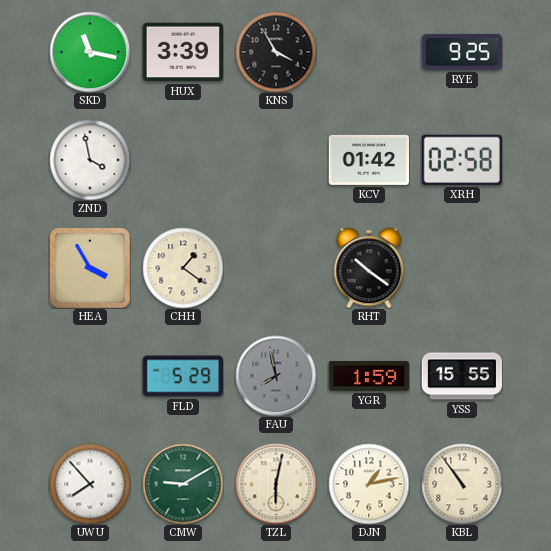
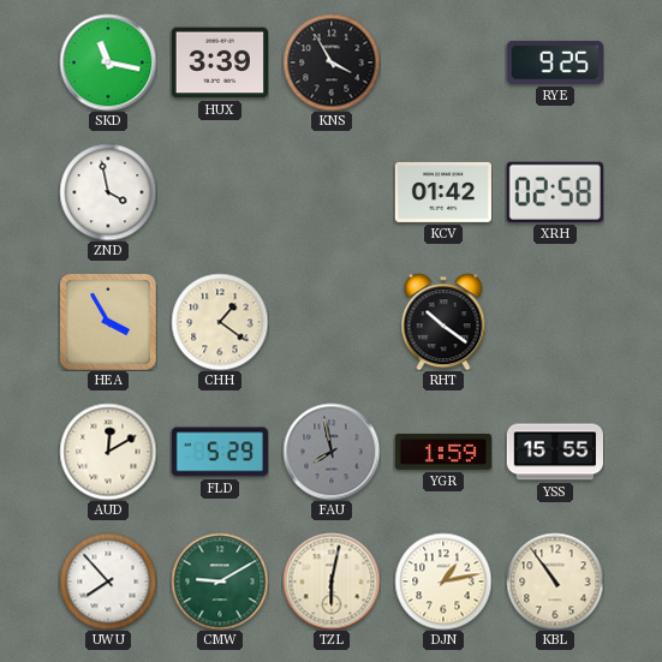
AUD: none -> 12:10
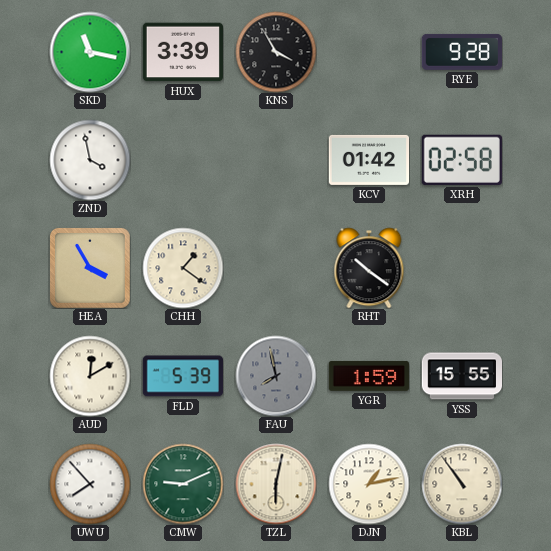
RYE: 9:25 -> 9:28
FLD: 5:29 -> 5:39
CMW: 9:10 -> 9:11
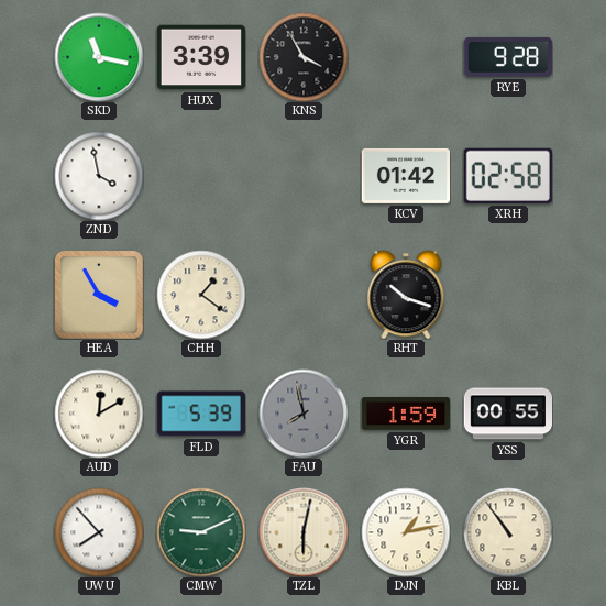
RHT: 10:21 -> 10:18
YSS: 15:55 -> 00:55
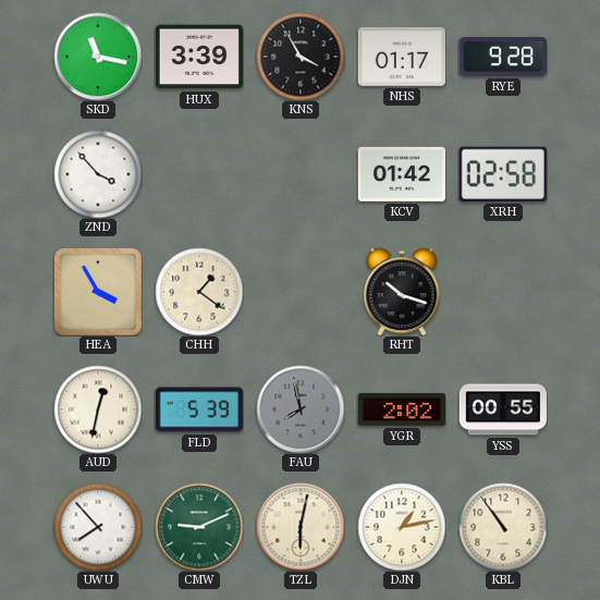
NHS: none -> 01:17
ZND: 3:58 -> 3:53
AUD: 12:10 -> 12:32
YGR: 1:59 -> 2:02
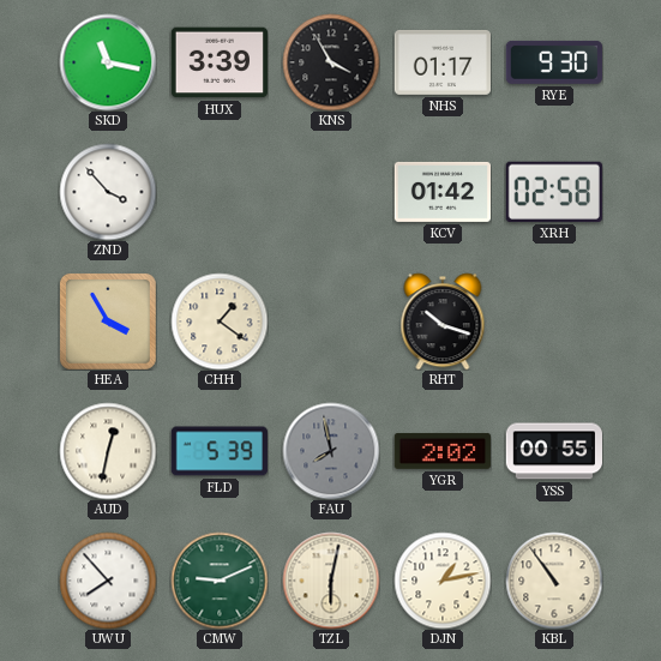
RYE: 9:28 -> 9:30
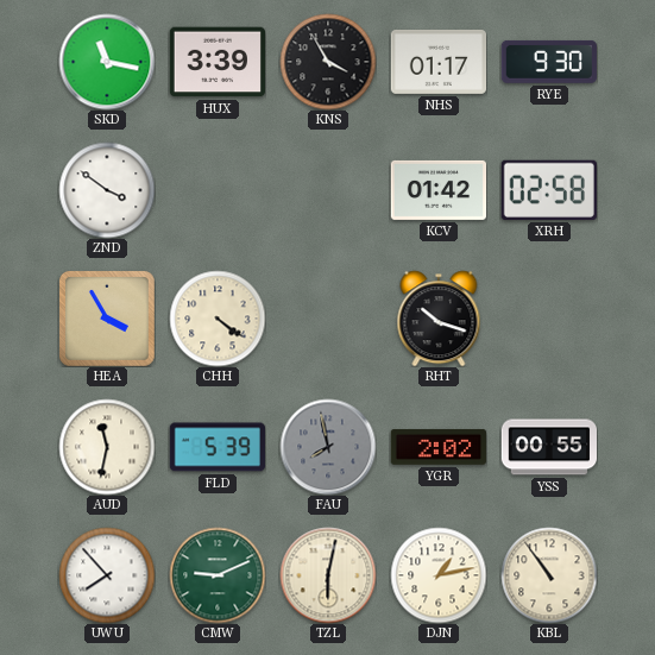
ZND: 3:53 -> 3:51
CHH: 1:21 -> 4:21
AUD: 12:32 -> 11:32
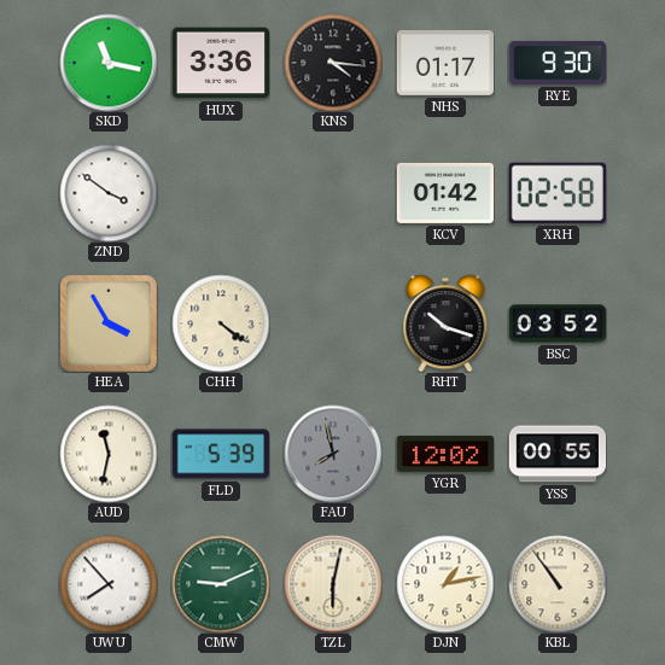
HUX: 3:39 -> 3:36
KNS: 3:55 -> 4:16
BSC: none -> 03:52
YGR: 2:02 -> 12:02
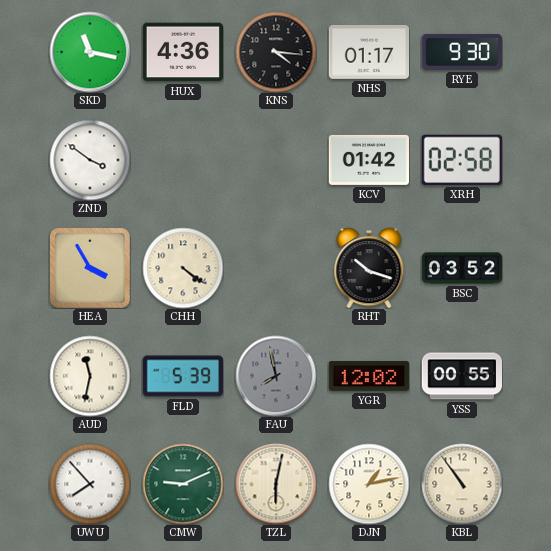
HUX: 3:36 -> 4:36
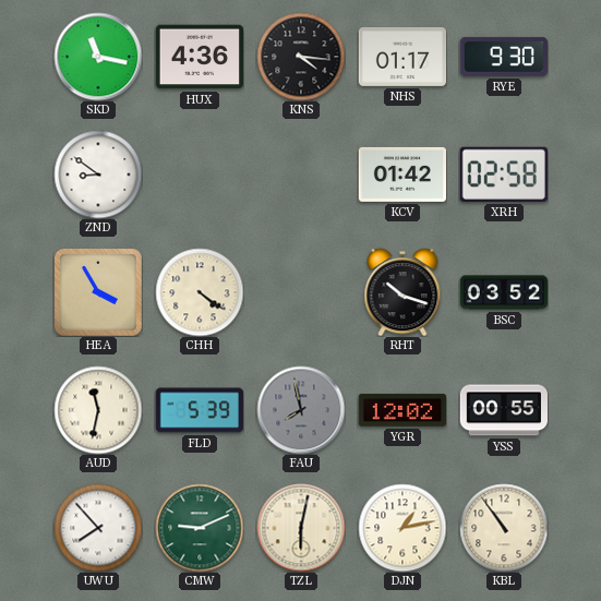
ZND: 3:51 -> 8:51
